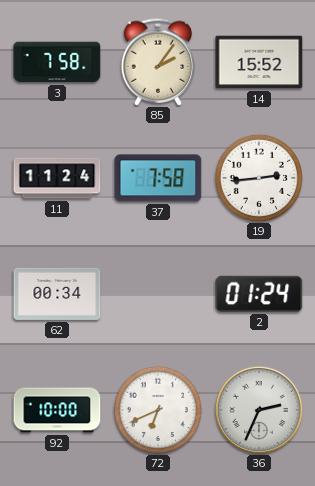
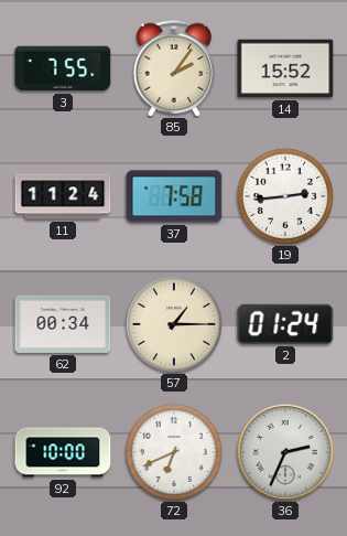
3: 7:58 -> 7:55
57: none -> 1:15
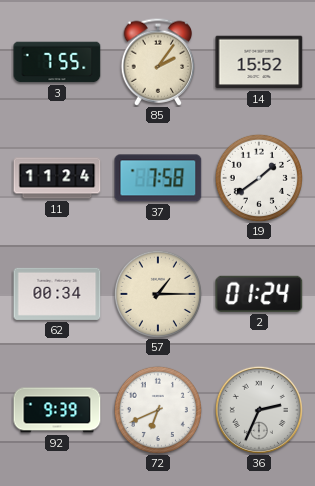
19: 2:44 -> 1:39
92: 10:00 -> 9:39
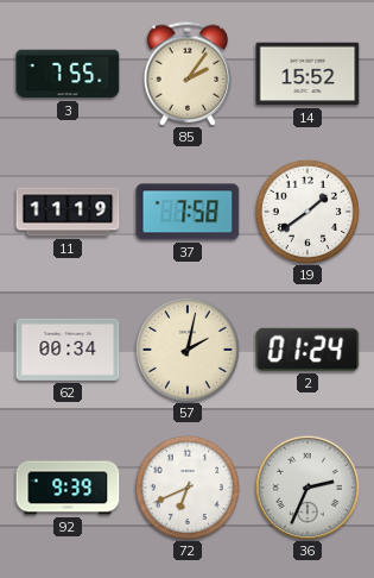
11: 11:24 -> 11:19
57: 1:15 -> 2:02
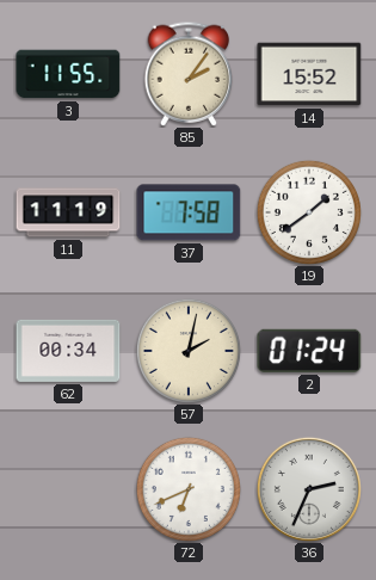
3: 7:55 -> 11:55
92: 9:39 -> none
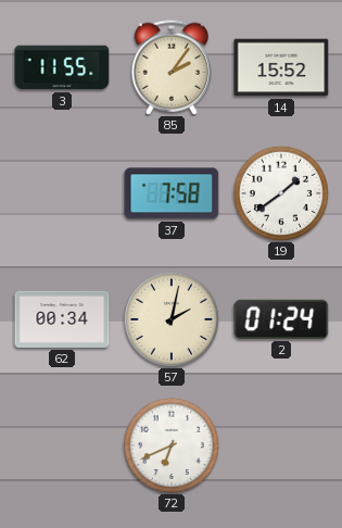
11: 11:19 -> none
36: 2:34 -> none
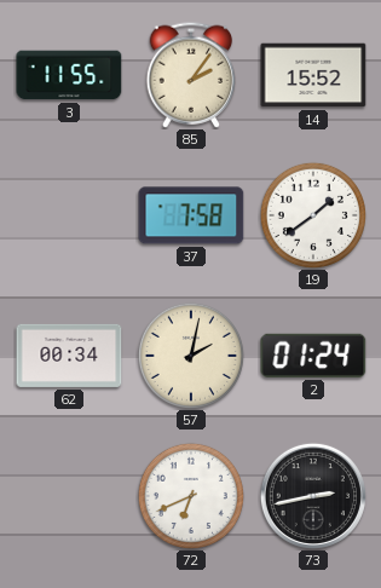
73: none -> 2:43
